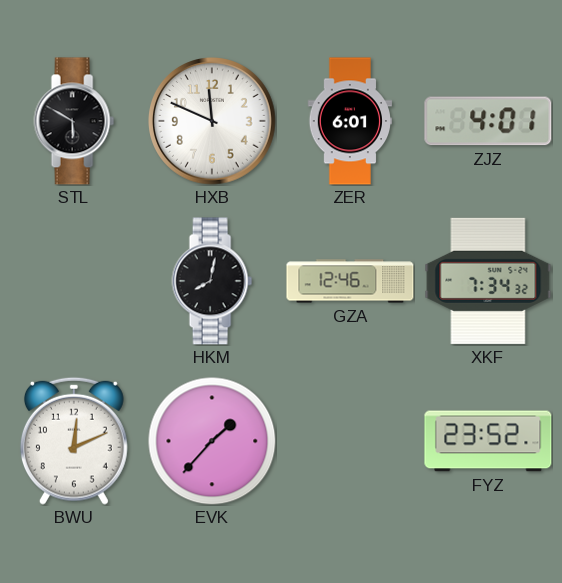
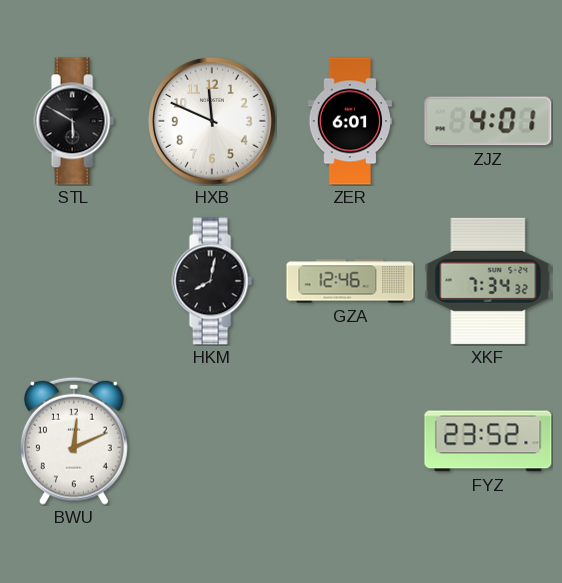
EVK: 1:37 -> none
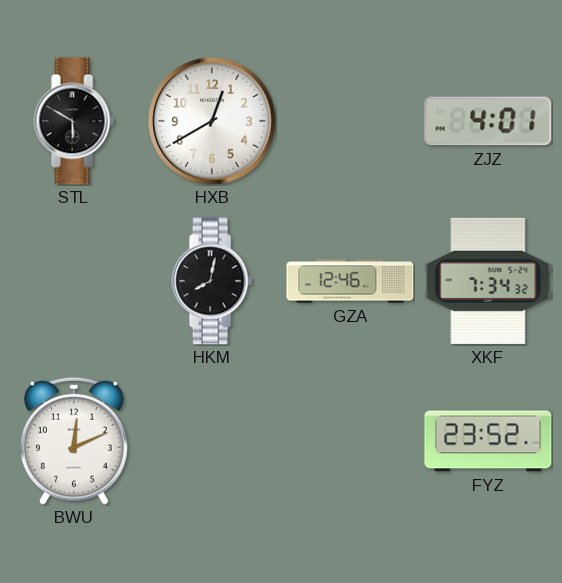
HXB: 11:49 -> 12:40
ZER: 6:01 -> none
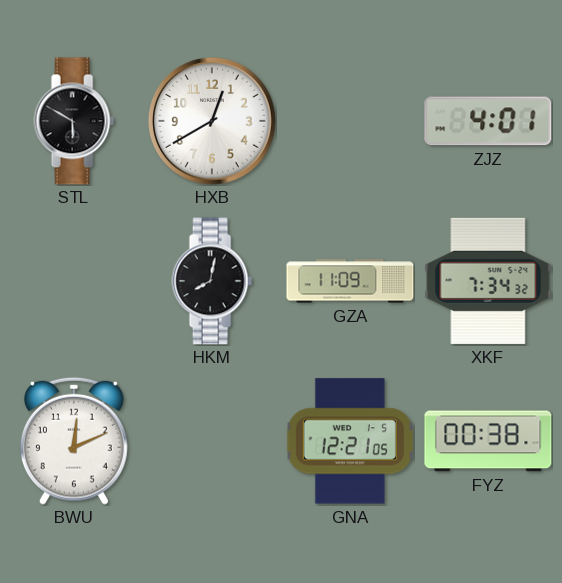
GZA: 12:46 -> 11:09
GNA: none -> 12:21
FYZ: 23:52 -> 00:38
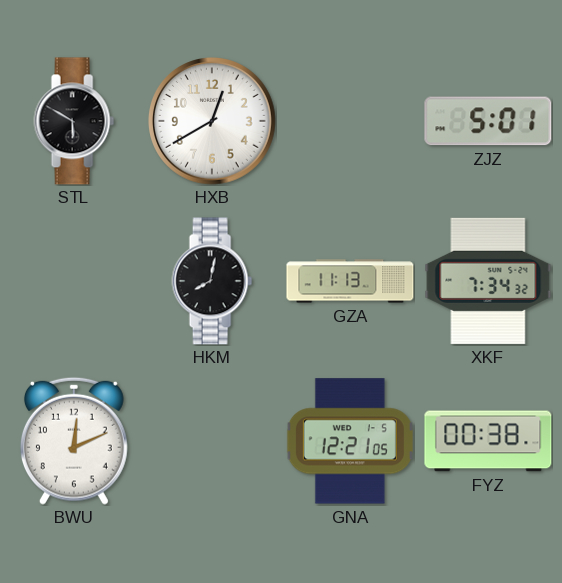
ZJZ: 4:01 -> 5:01
GZA: 11:09 -> 11:13
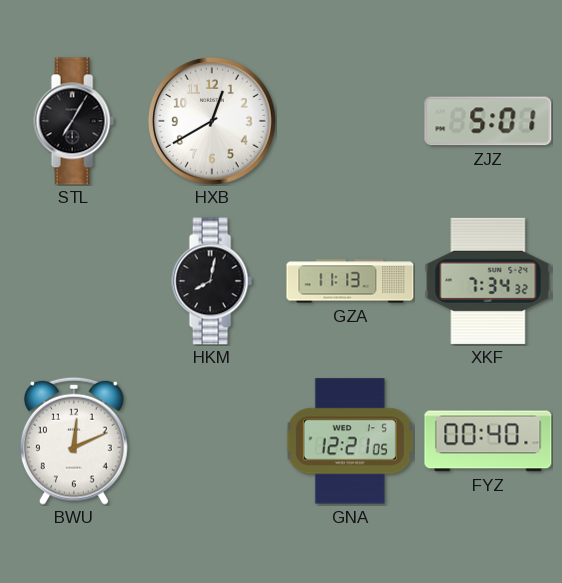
STL: 5:50 -> 7:05
FYZ: 00:38 -> 00:40
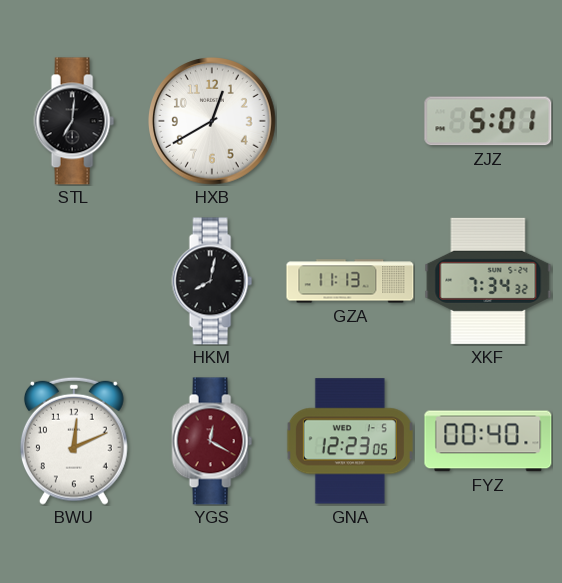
STL: 7:05 -> 7:01
YGS: none -> 12:20
GNA: 12:21 -> 12:23
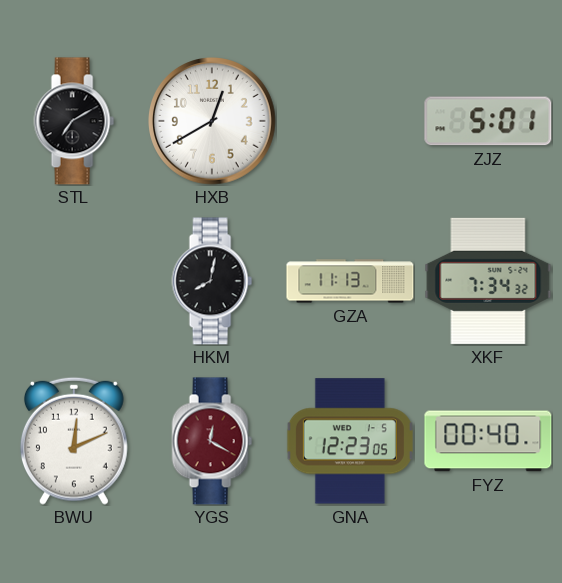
STL: 7:01 -> 7:10
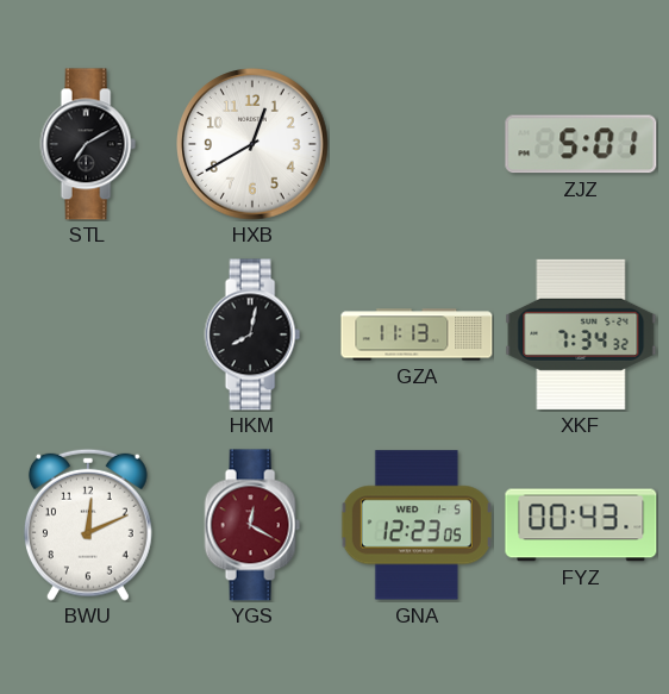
FYZ: 00:40 -> 00:43
